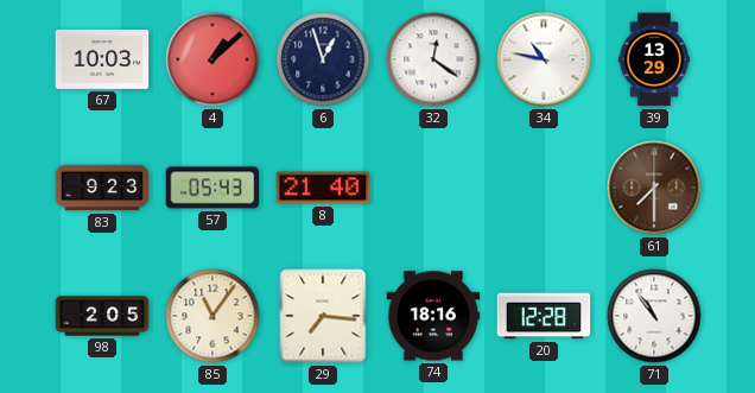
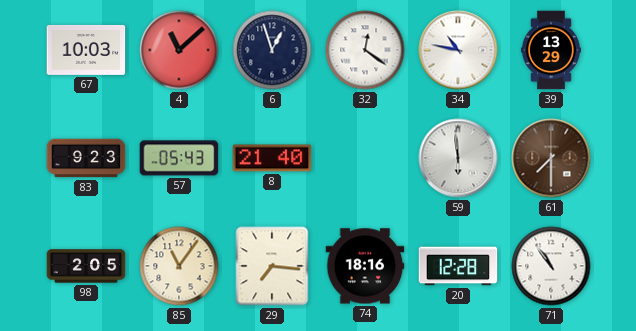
4: 1:08 -> 11:08
59: none -> 5:59
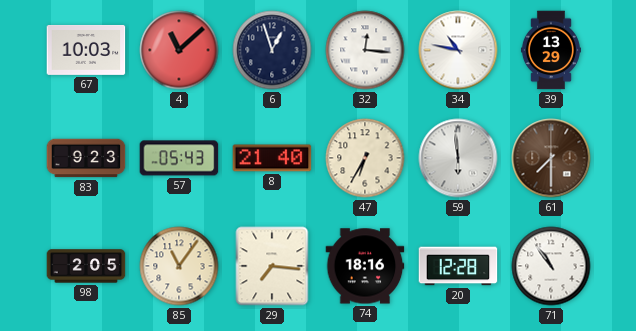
32: 12:21 -> 12:16
47: none -> 6:35
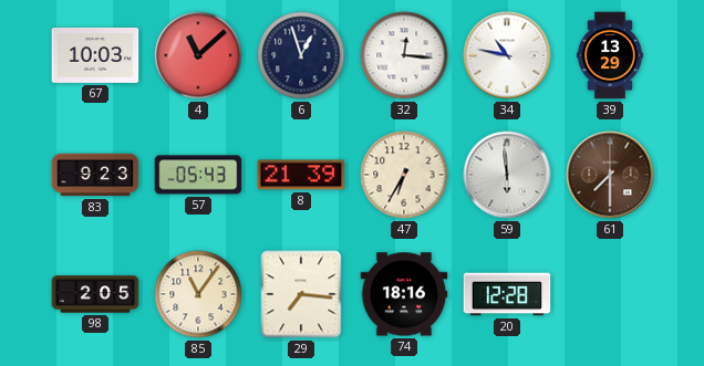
8: 21:40 -> 21:39
71: 10:54 -> none
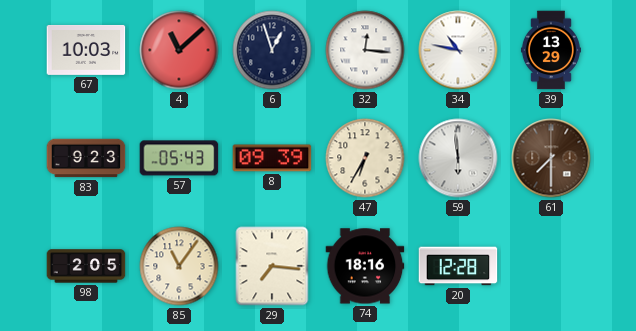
8: 21:39 -> 09:39
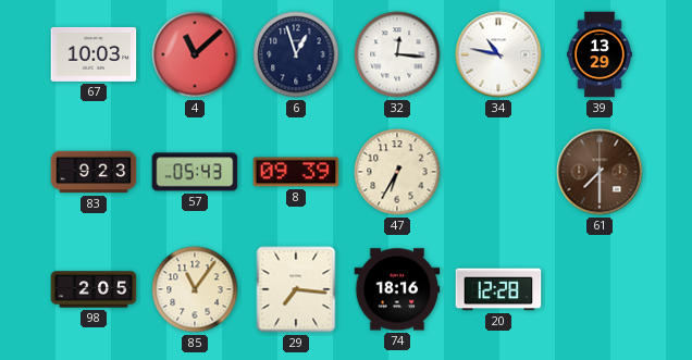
59: 5:59 -> none
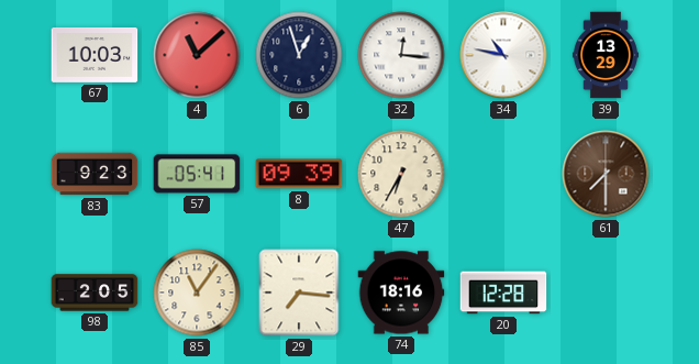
57: 05:43 -> 05:41
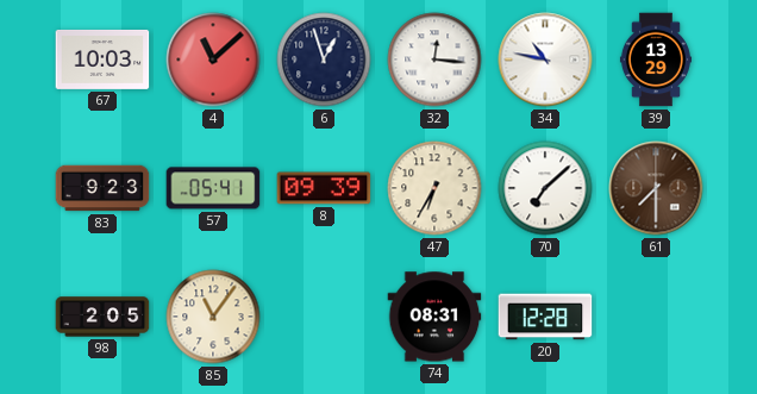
70: none -> 7:08
29: 7:16 -> none
74: 18:16 -> 08:31
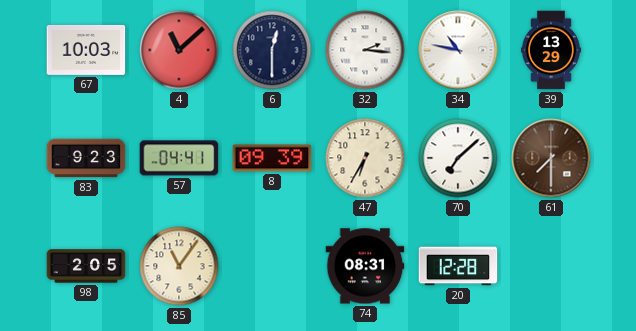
6: 12:57 -> 12:30
32: 12:16 -> 2:16
57: 05:41 -> 04:41
